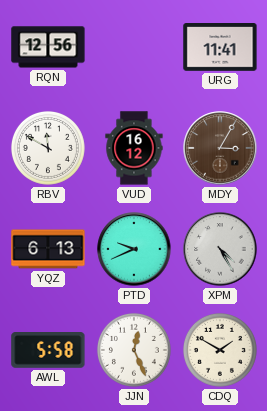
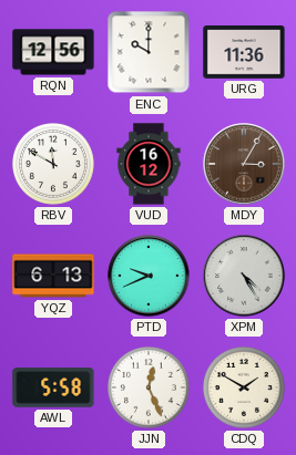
ENC: none -> 10:00
URG: 11:41 -> 11:36
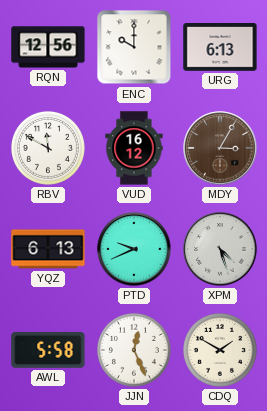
URG: 11:36 -> 6:13
XPM: 4:25 -> 4:27
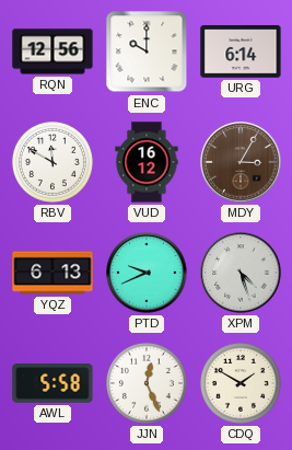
URG: 6:13 -> 6:14
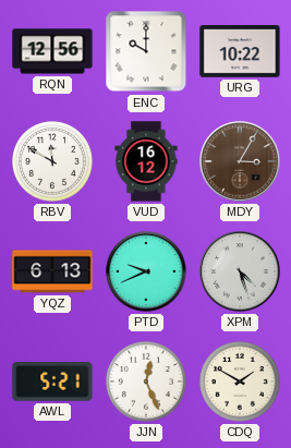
URG: 6:14 -> 10:22
AWL: 5:58 -> 5:21
